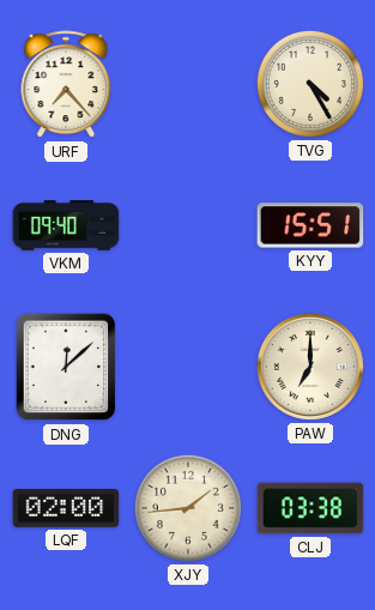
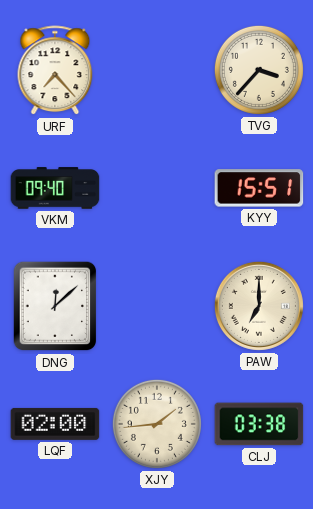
TVG: 4:25 -> 3:37
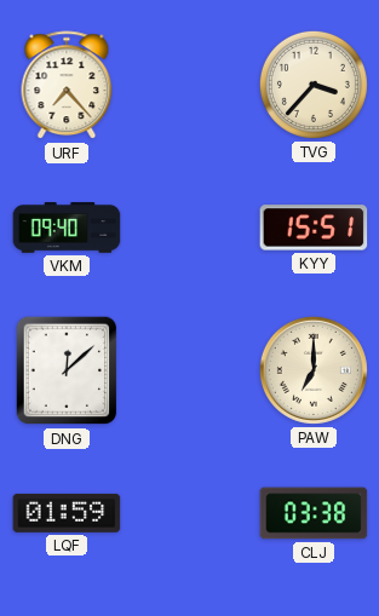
LQF: 02:00 -> 01:59
XJY: 1:44 -> none
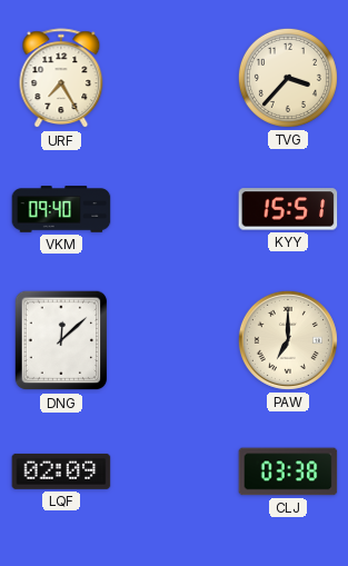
URF: 7:23 -> 7:25
LQF: 01:59 -> 02:09
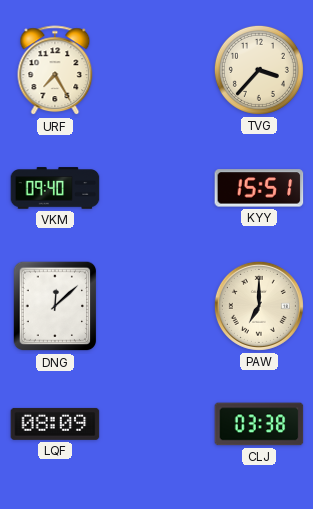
LQF: 02:09 -> 08:09
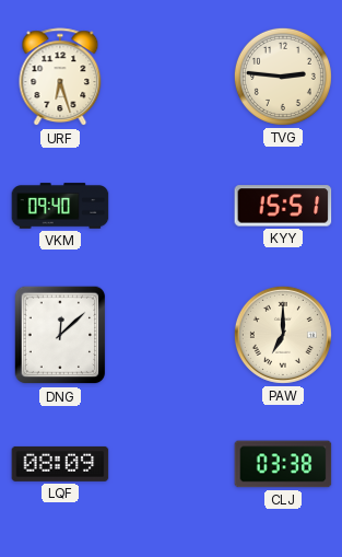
URF: 7:25 -> 6:27
TVG: 3:37 -> 2:46
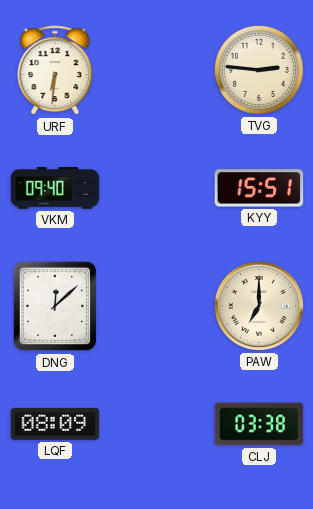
URF: 6:27 -> 6:31
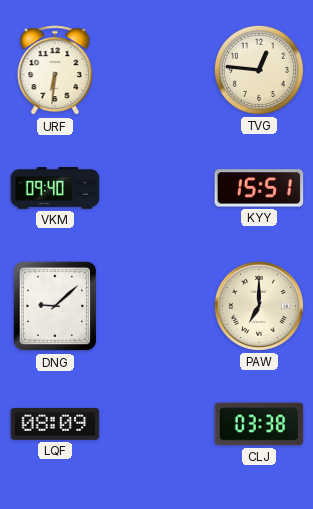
TVG: 2:46 -> 12:46
DNG: 12:08 -> 9:08
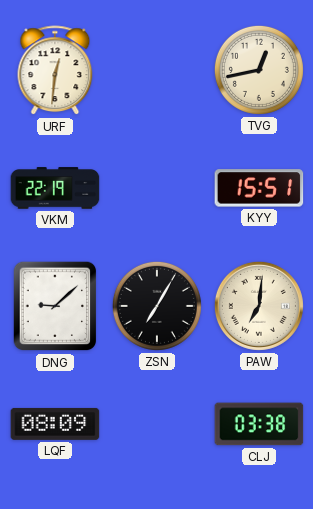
URF: 6:31 -> 12:31
TVG: 12:46 -> 12:43
VKM: 09:40 -> 22:19
ZSN: none -> 7:05
PAW: 7:00 -> 7:01
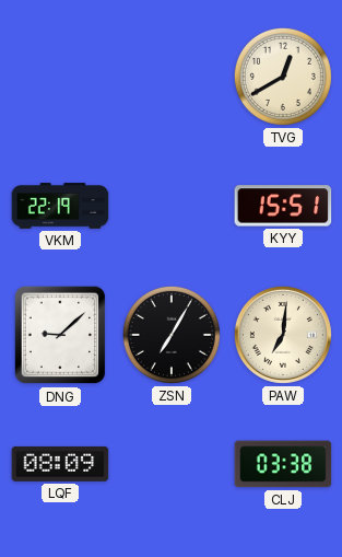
URF: 12:31 -> none
TVG: 12:43 -> 12:40
